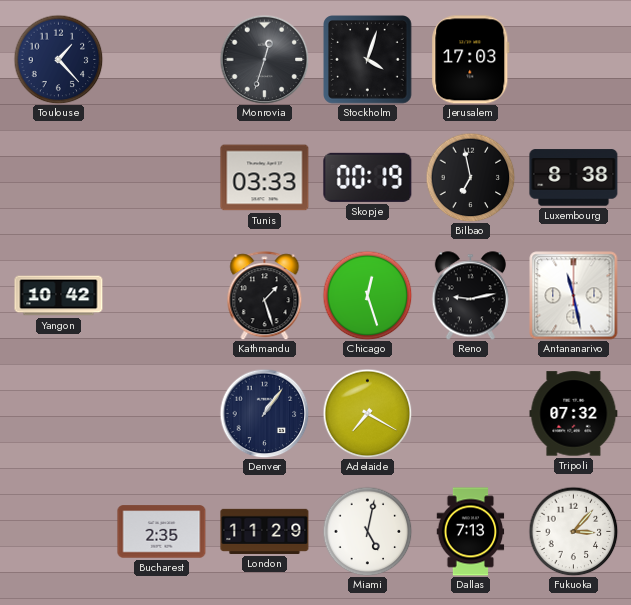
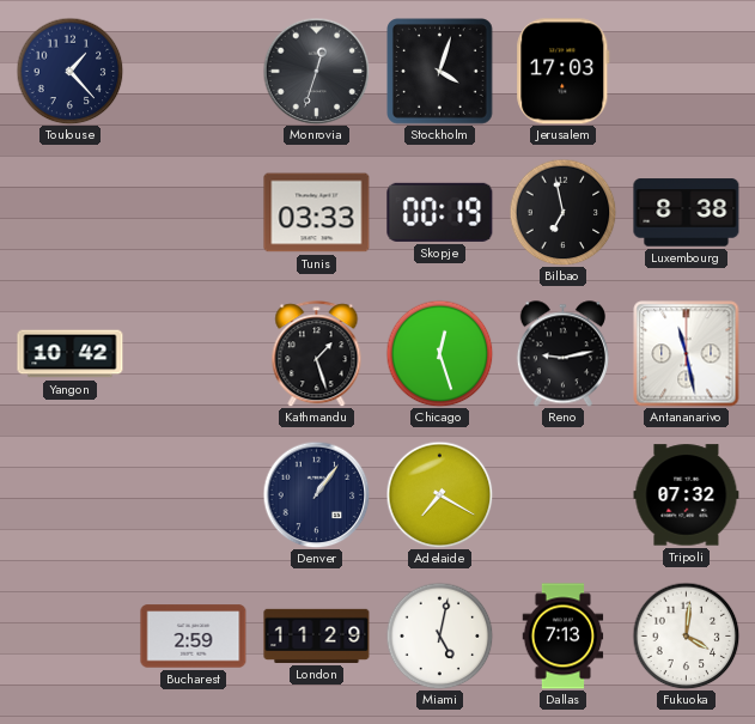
Bucharest: 2:35 -> 2:59
Fukuoka: 3:07 -> 4:01
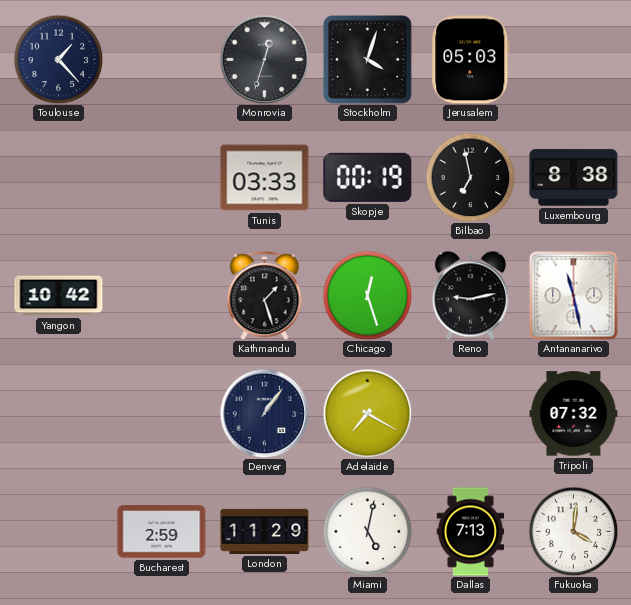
Jerusalem: 17:03 -> 05:03
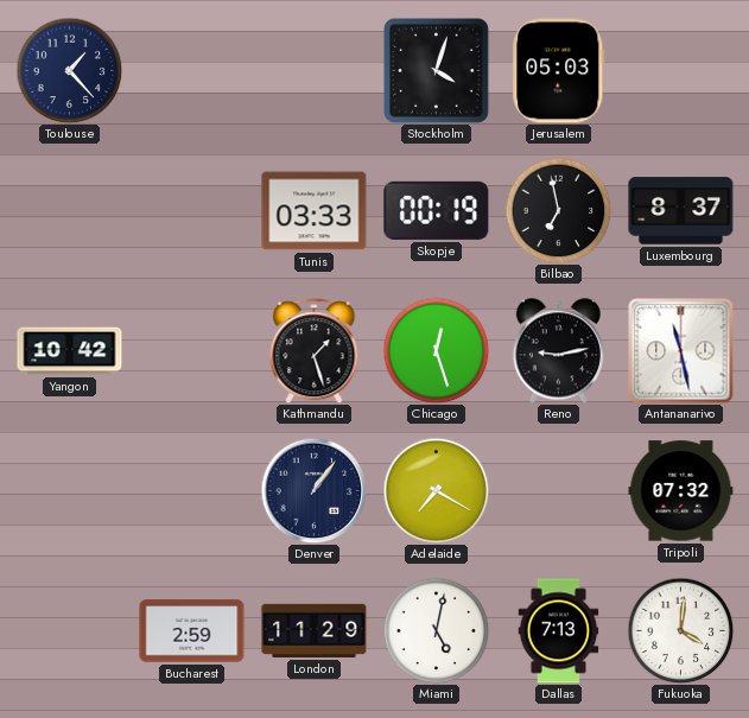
Monrovia: 12:33 -> none
Luxembourg: 8:38 -> 8:37
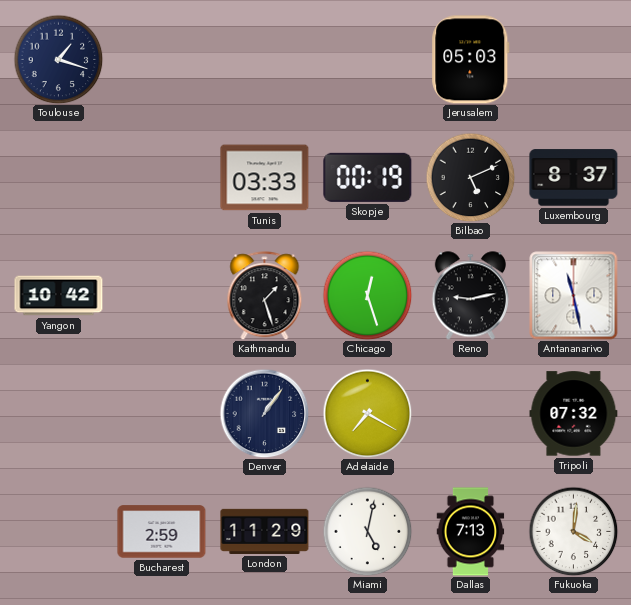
Toulouse: 1:23 -> 1:18
Stockholm: 4:03 -> none
Bilbao: 6:58 -> 5:11
